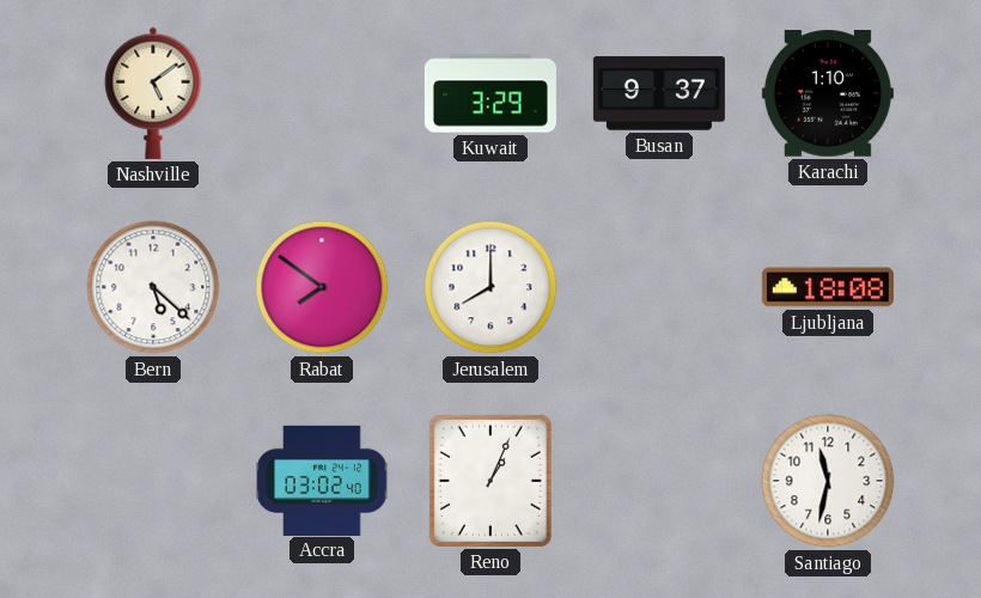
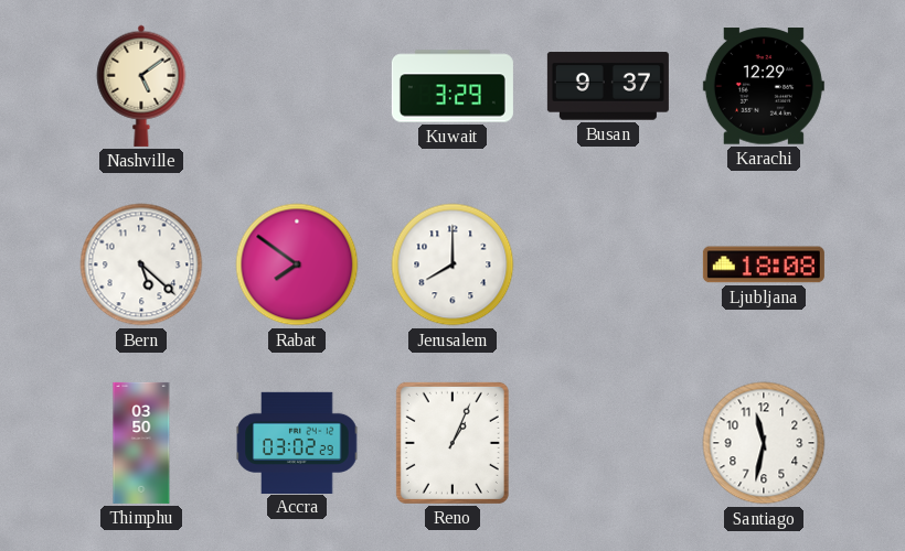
Karachi: 1:10 -> 12:29
Thimphu: none -> 03:50
Accra: 03:02:40 -> 03:02:29
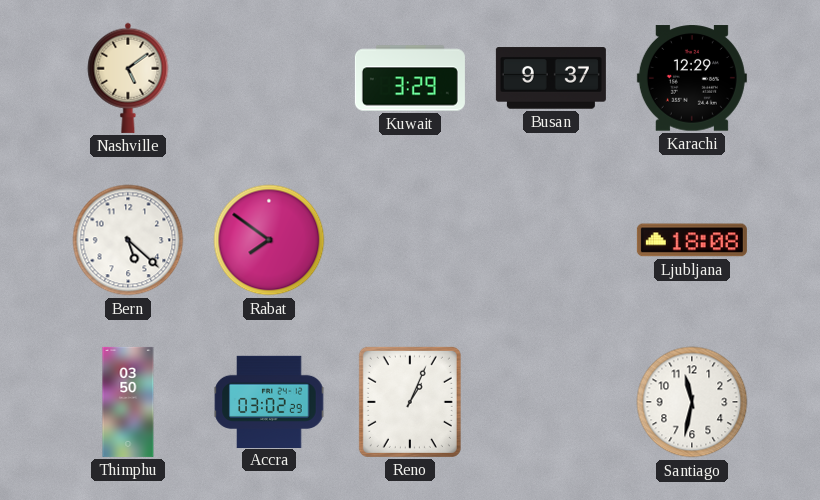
Jerusalem: 8:00 -> none
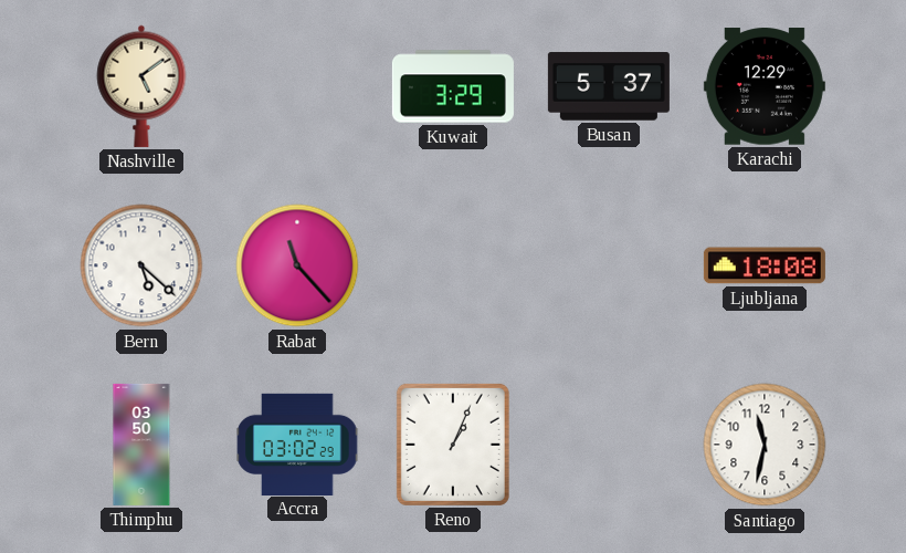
Busan: 9:37 -> 5:37
Rabat: 7:51 -> 11:23
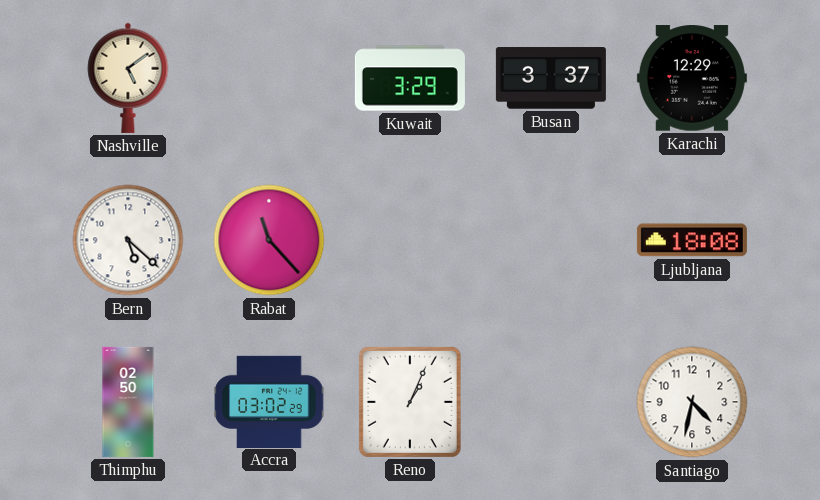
Busan: 5:37 -> 3:37
Thimphu: 03:50 -> 02:50
Santiago: 11:32 -> 4:32
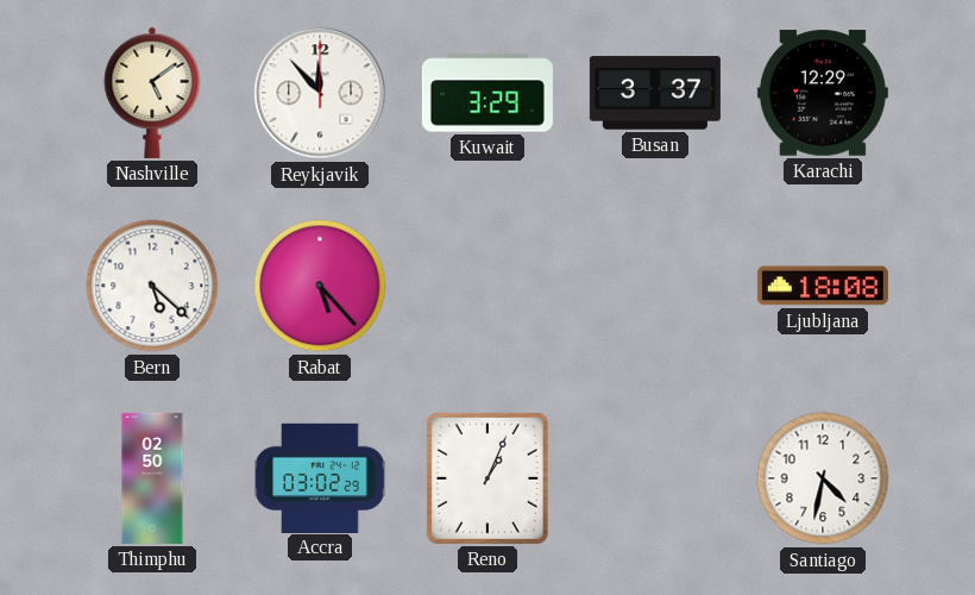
Reykjavik: none -> 11:53
Rabat: 11:23 -> 5:23
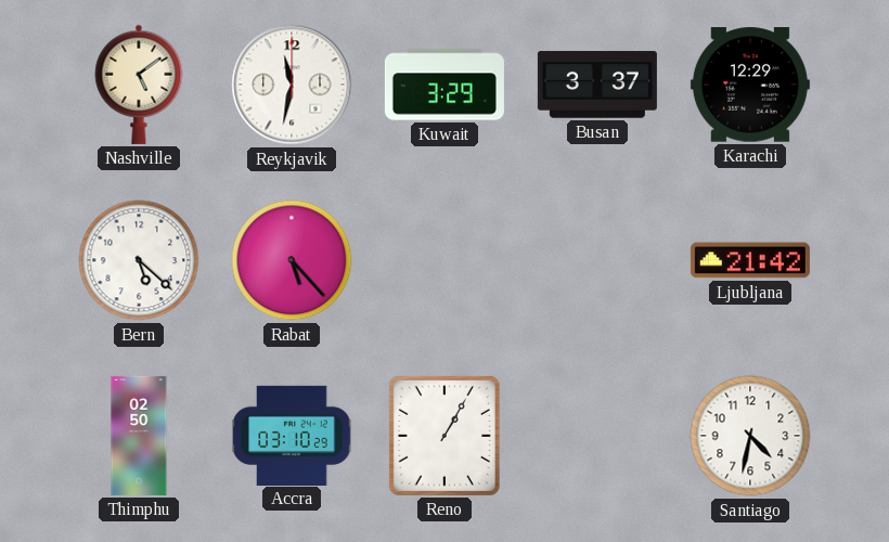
Reykjavik: 11:53 -> 11:32
Ljubljana: 18:08 -> 21:42
Accra: 03:02 -> 03:10
Reno: 1:04 -> 1:05
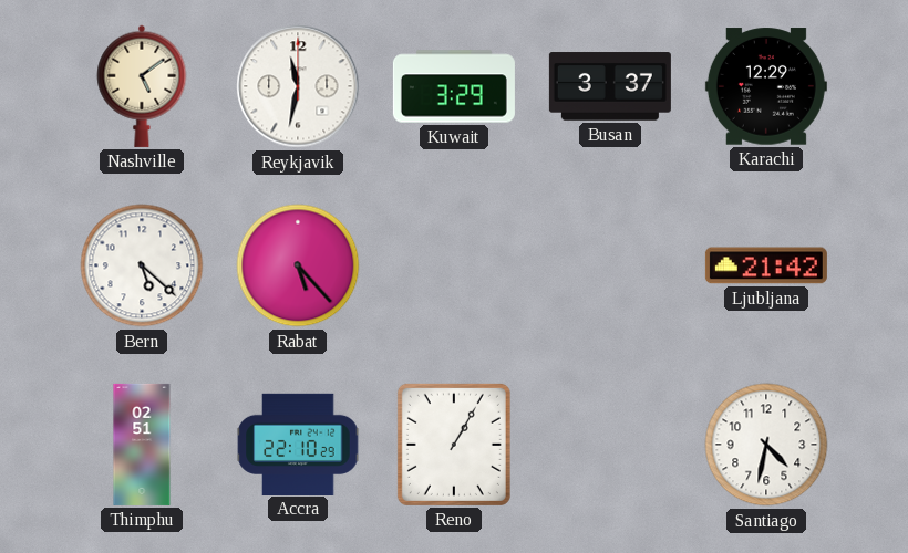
Thimphu: 02:50 -> 02:51
Accra: 03:10 -> 22:10
